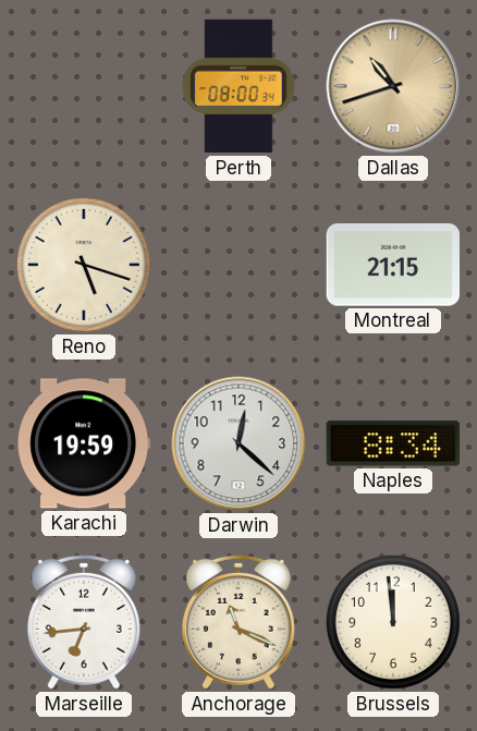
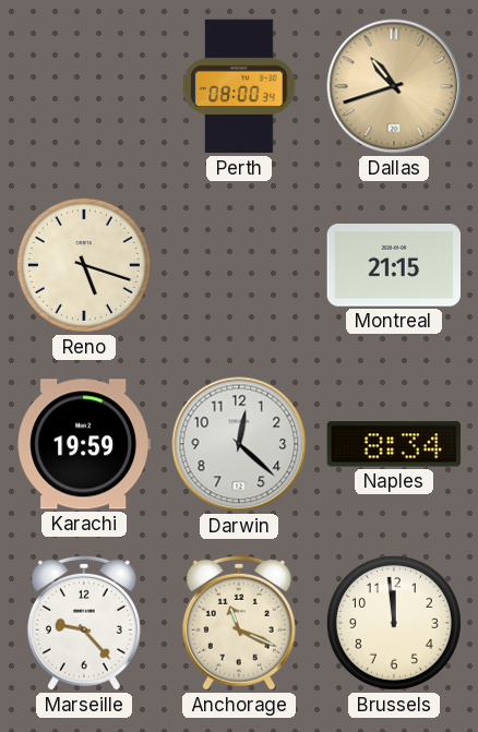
Marseille: 6:44 -> 9:23
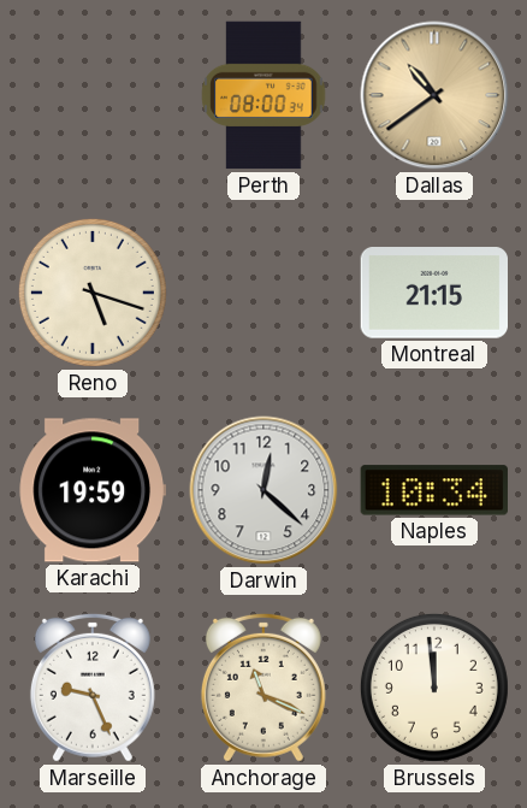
Dallas: 10:42 -> 10:39
Naples: 8:34 -> 10:34
Marseille: 9:23 -> 9:26
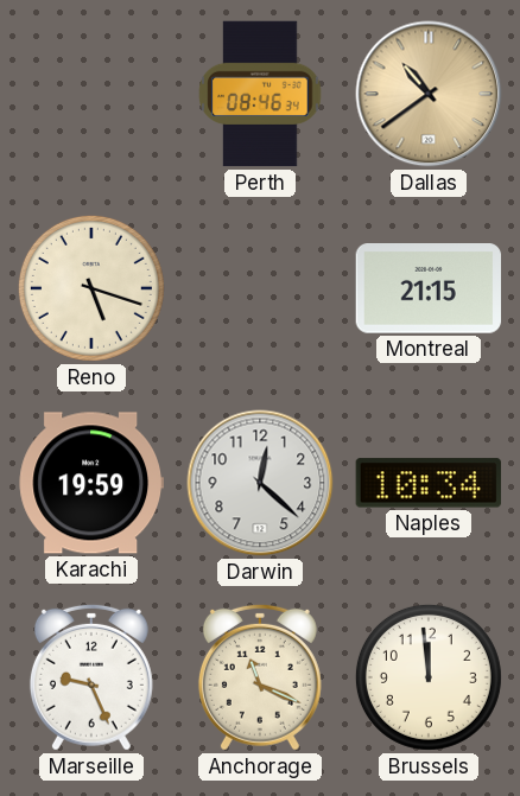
Perth: 08:00 -> 08:46
